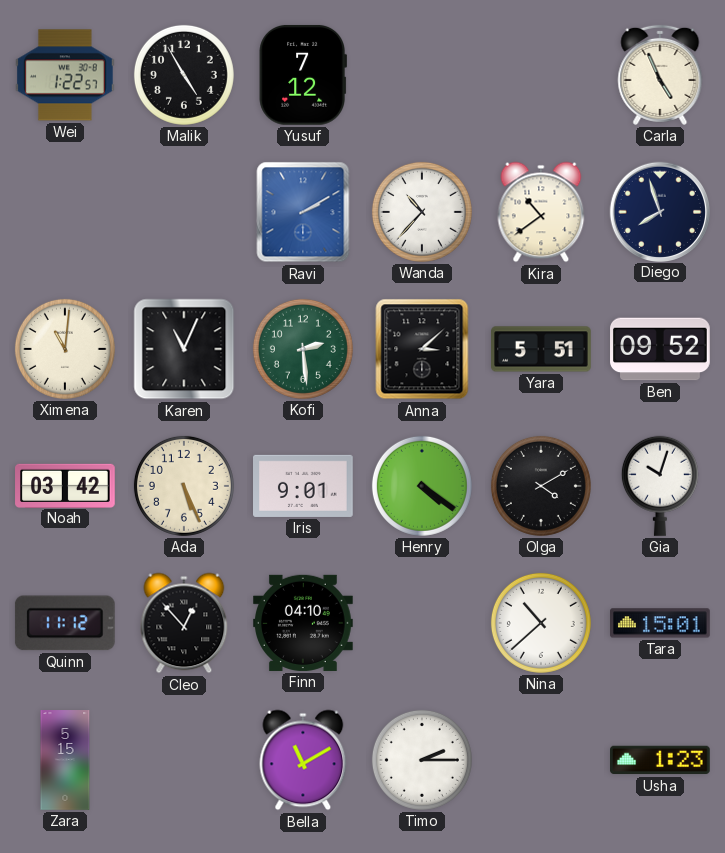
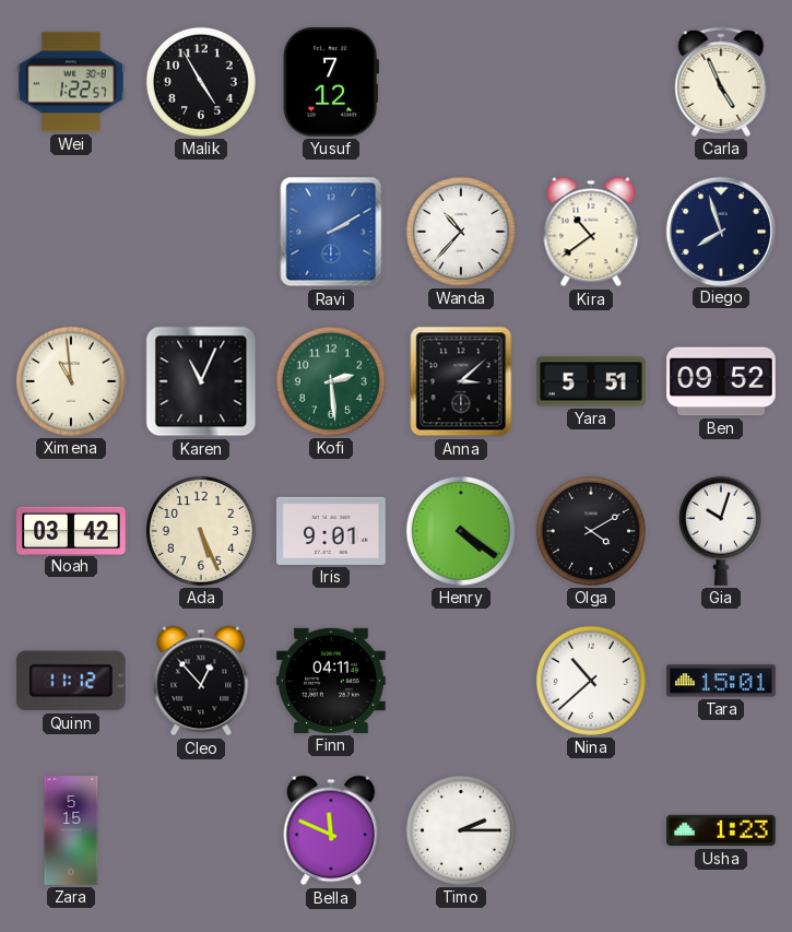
Ximena: 11:01 -> 10:59
Finn: 04:10 -> 04:11
Bella: 11:10 -> 11:49
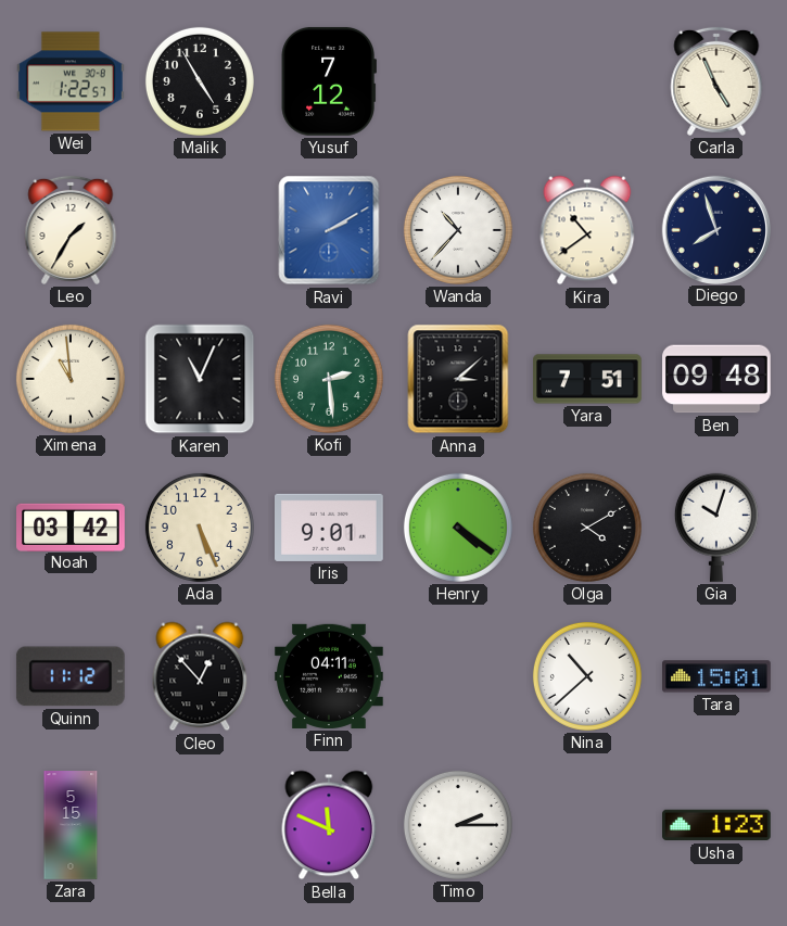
Leo: none -> 1:35
Yara: 5:51 -> 7:51
Ben: 09:52 -> 09:48
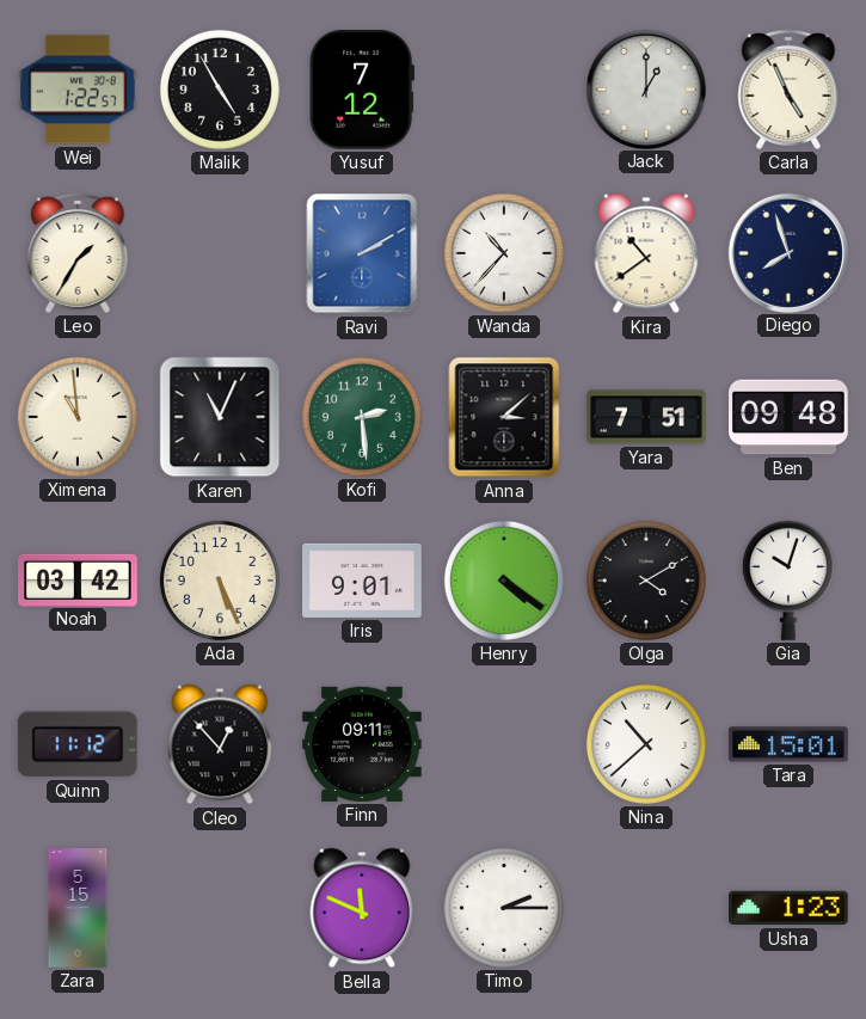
Jack: none -> 1:00
Finn: 04:11 -> 09:11
